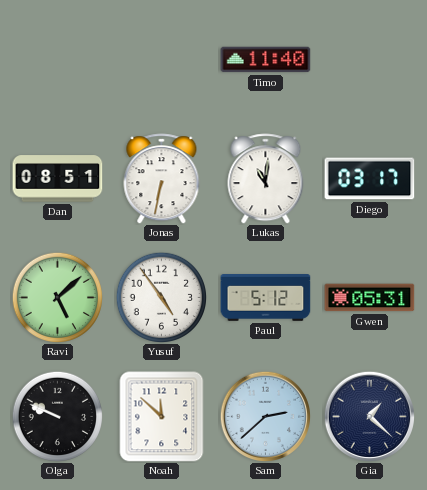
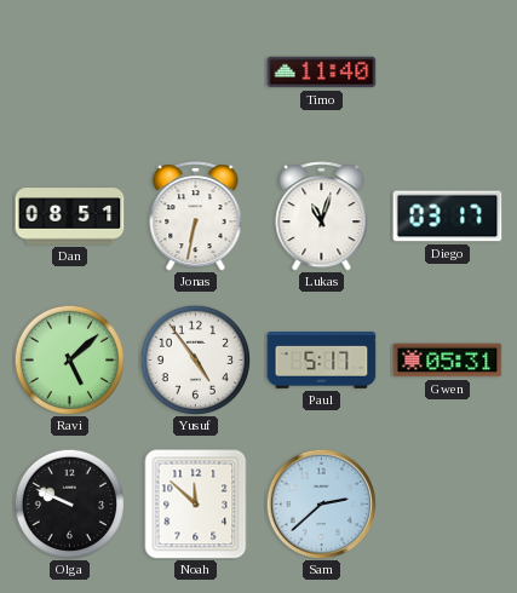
Lukas: 11:01 -> 11:03
Paul: 5:12 -> 5:17
Gia: 1:22 -> none
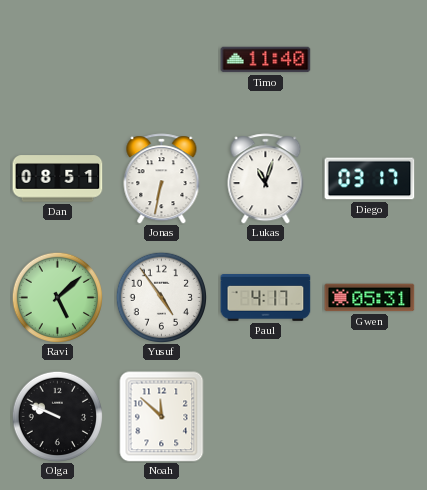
Paul: 5:17 -> 4:17
Sam: 2:38 -> none
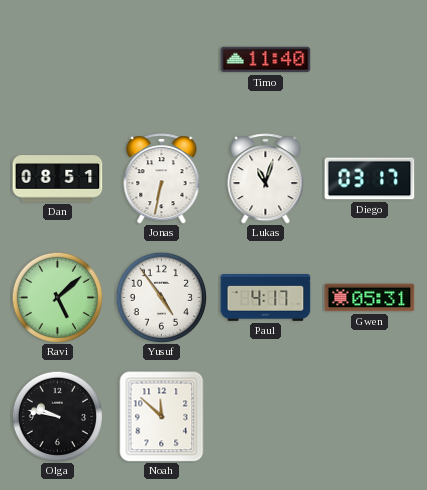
Olga: 9:49 -> 9:47
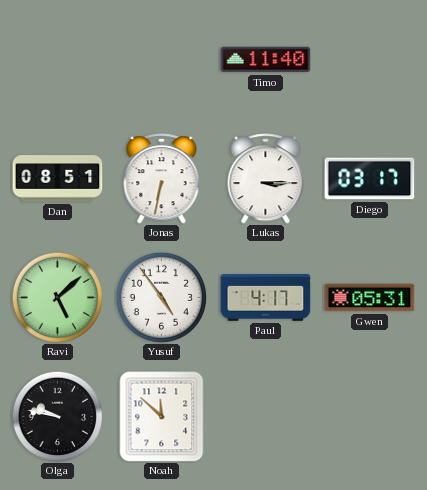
Lukas: 11:03 -> 3:15
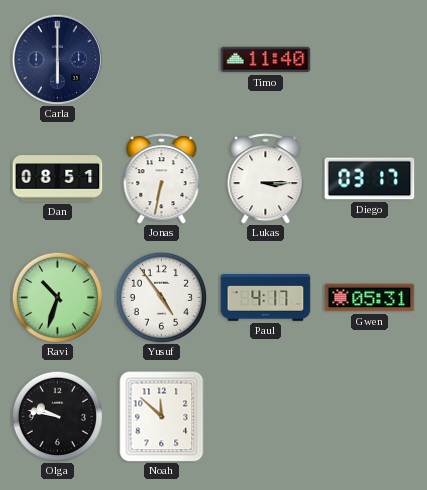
Carla: none -> 6:00
Ravi: 5:08 -> 10:33
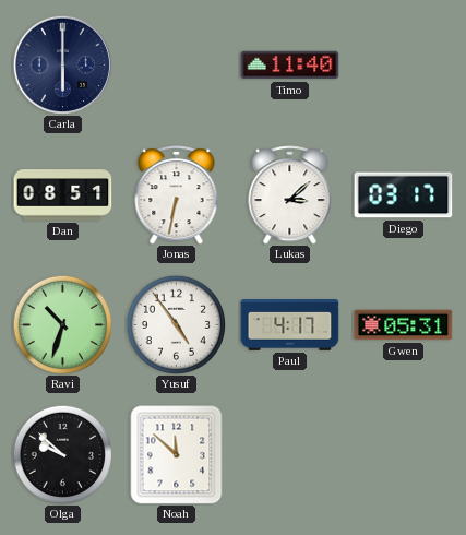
Lukas: 3:15 -> 3:08
Olga: 9:47 -> 9:52
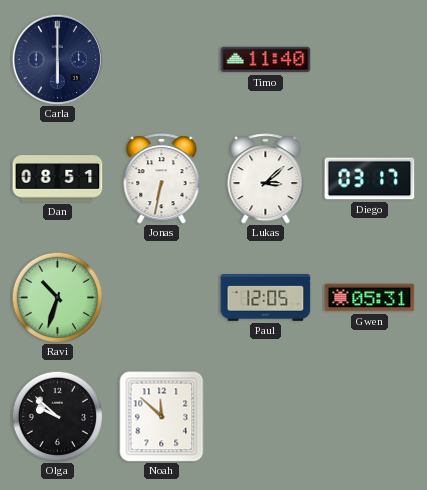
Yusuf: 4:54 -> none
Paul: 4:17 -> 12:05
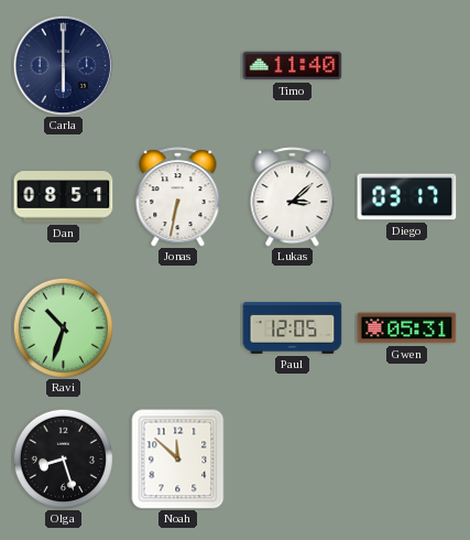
Olga: 9:52 -> 8:27
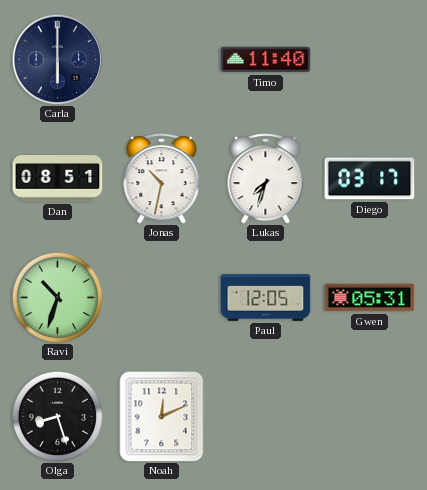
Jonas: 6:32 -> 10:32
Lukas: 3:08 -> 7:33
Noah: 11:52 -> 12:11
